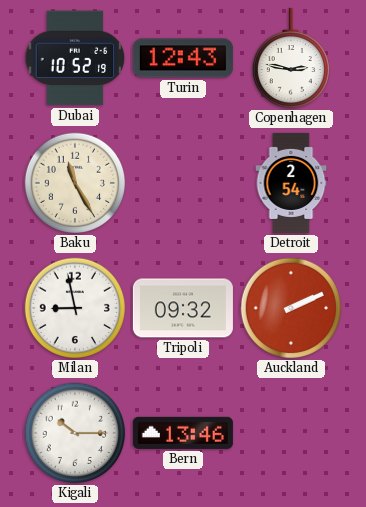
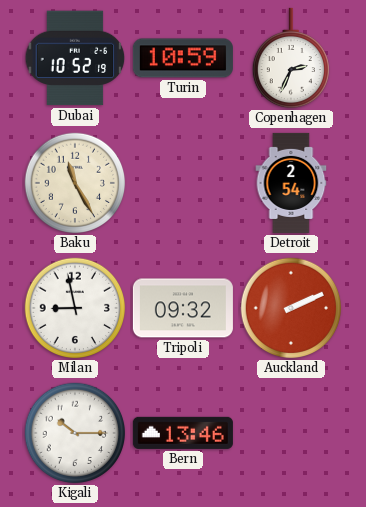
Turin: 12:43 -> 10:59
Copenhagen: 2:47 -> 2:34
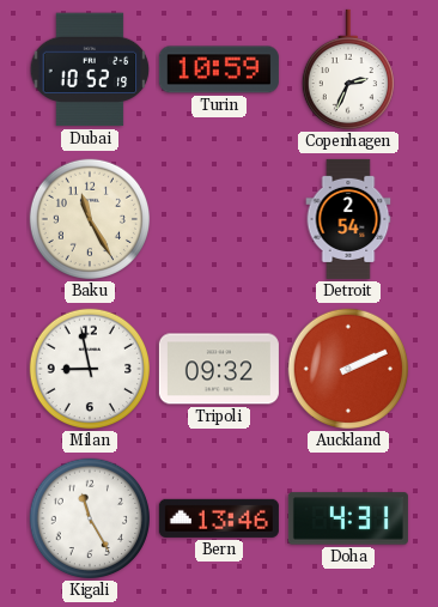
Kigali: 10:15 -> 11:25
Doha: none -> 4:31
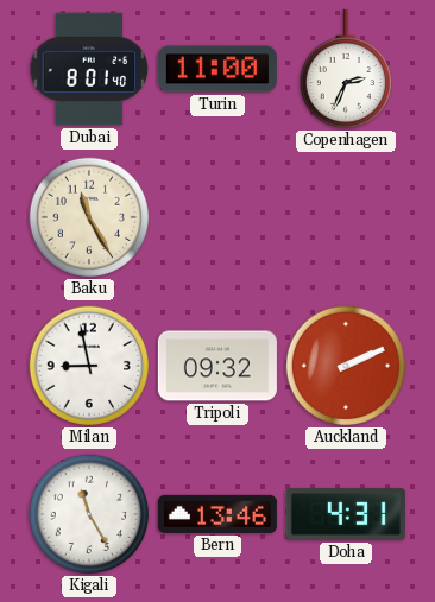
Dubai: 10:52 -> 8:01
Turin: 10:59 -> 11:00
Detroit: 2:54 -> none
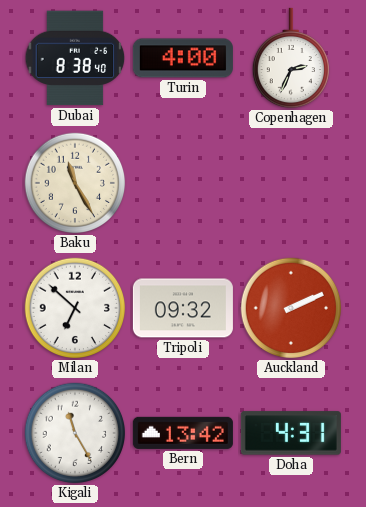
Dubai: 8:01 -> 8:38
Turin: 11:00 -> 4:00
Milan: 8:58 -> 6:52
Bern: 13:46 -> 13:42
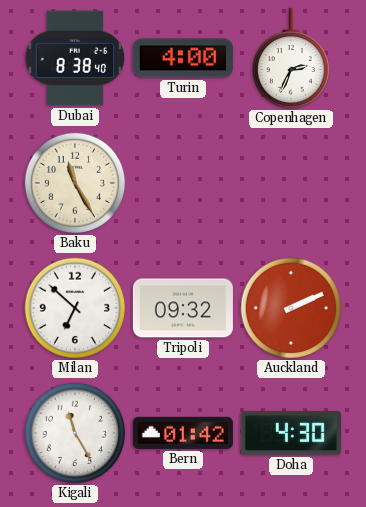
Bern: 13:42 -> 01:42
Doha: 4:31 -> 4:30
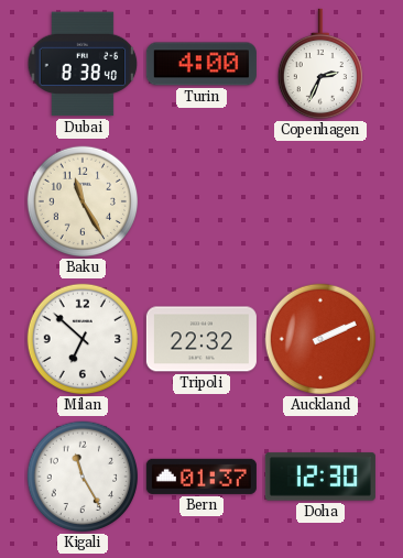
Tripoli: 09:32 -> 22:32
Bern: 01:42 -> 01:37
Doha: 4:30 -> 12:30
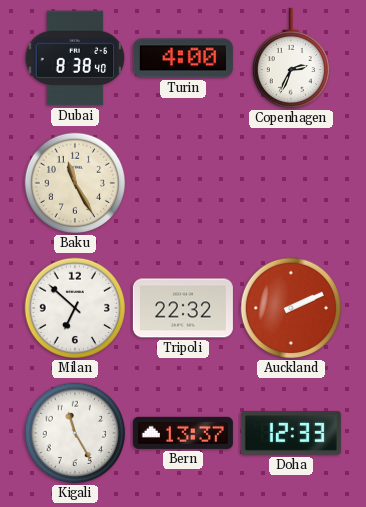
Bern: 01:37 -> 13:37
Doha: 12:30 -> 12:33
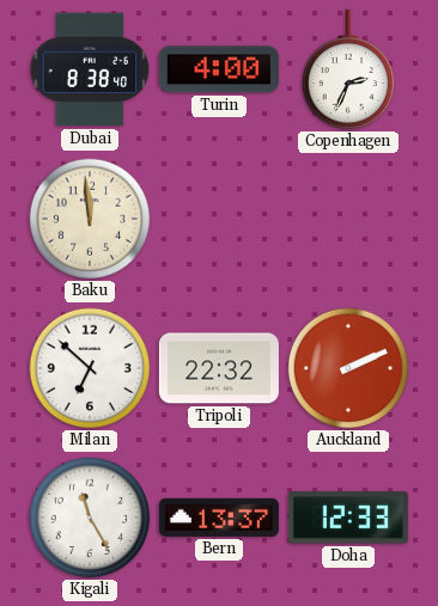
Baku: 11:25 -> 11:59
